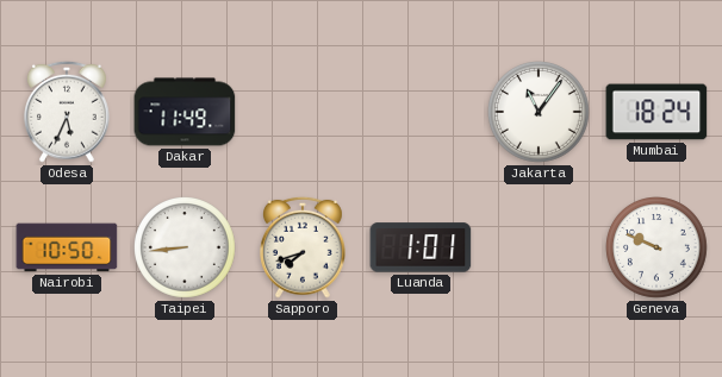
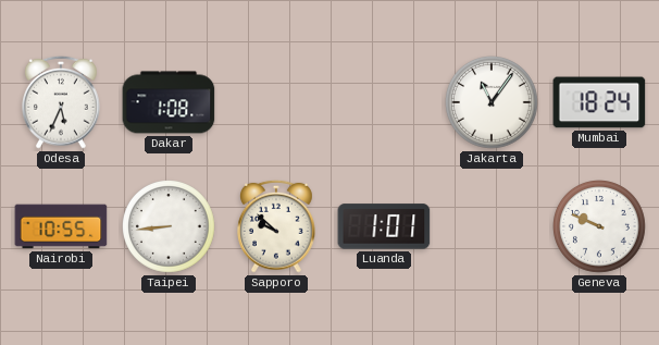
Dakar: 11:49 -> 1:08
Nairobi: 10:50 -> 10:55
Sapporo: 7:42 -> 9:52
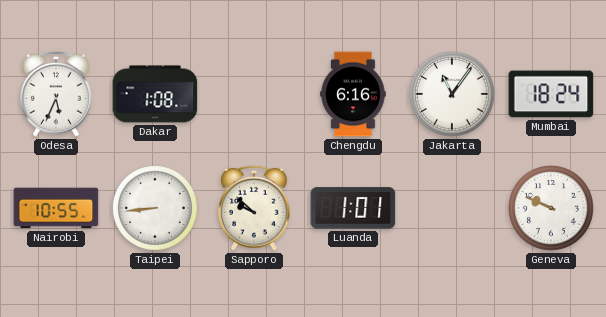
Chengdu: none -> 6:16
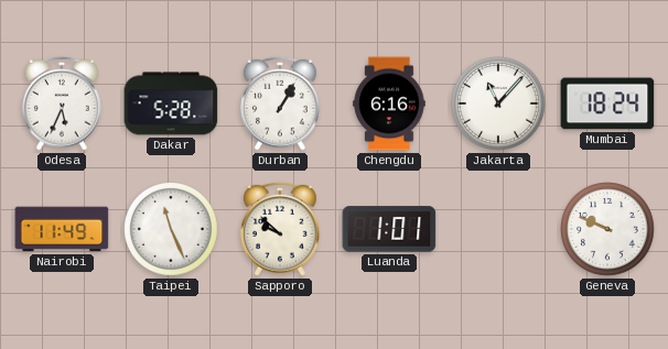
Dakar: 1:08 -> 5:28
Durban: none -> 1:05
Jakarta: 11:06 -> 11:07
Nairobi: 10:55 -> 11:49
Taipei: 8:44 -> 11:26
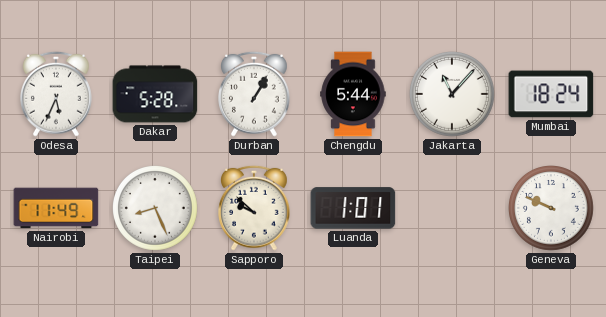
Chengdu: 6:16 -> 5:44
Taipei: 11:26 -> 8:26
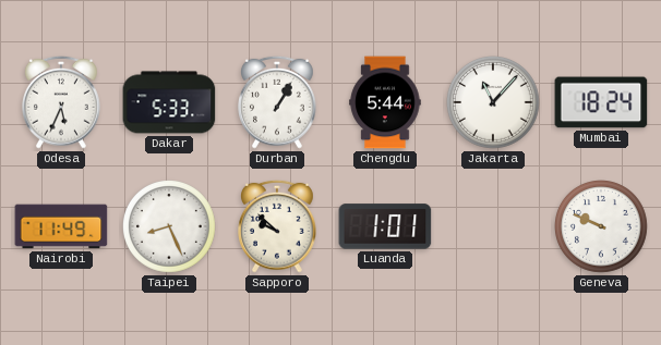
Dakar: 5:28 -> 5:33
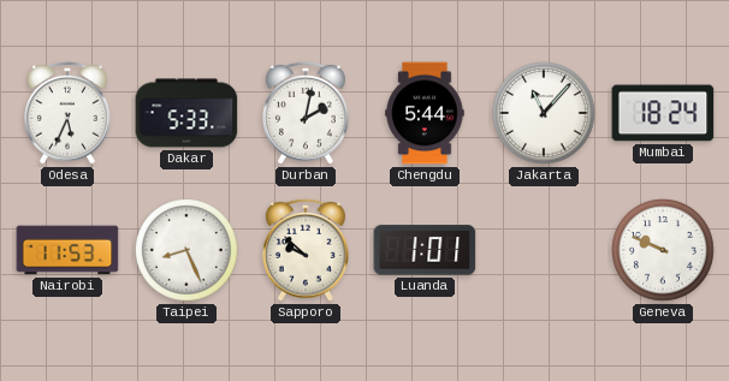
Durban: 1:05 -> 2:02
Nairobi: 11:49 -> 11:53
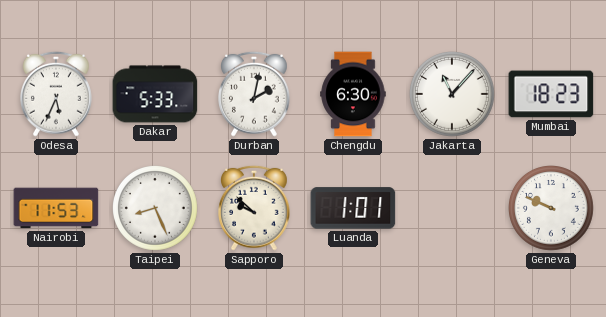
Chengdu: 5:44 -> 6:30
Mumbai: 18:24 -> 18:23
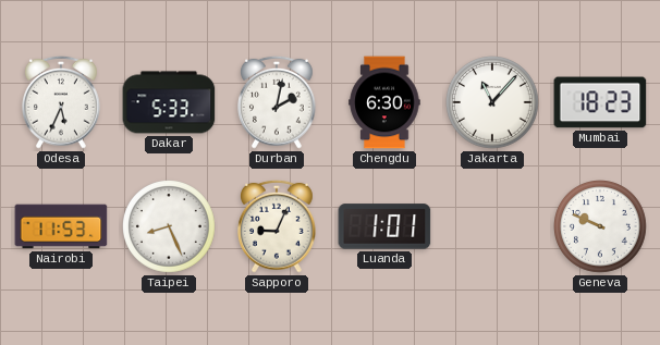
Sapporo: 9:52 -> 9:04
